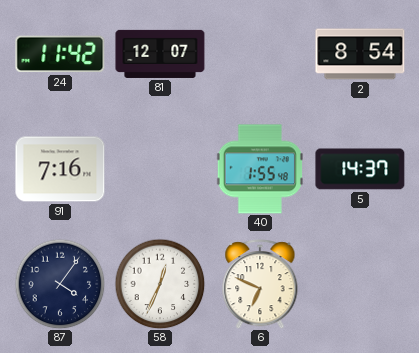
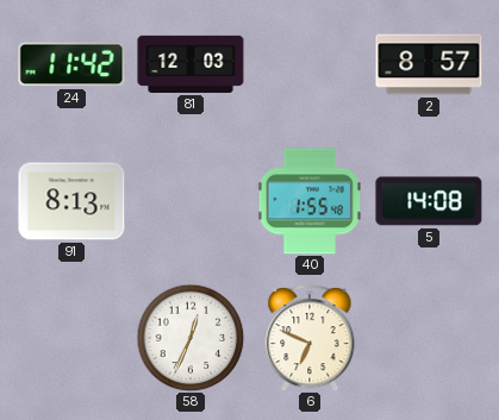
81: 12:07 -> 12:03
2: 8:54 -> 8:57
91: 7:16 -> 8:13
5: 14:37 -> 14:08
87: 4:06 -> none
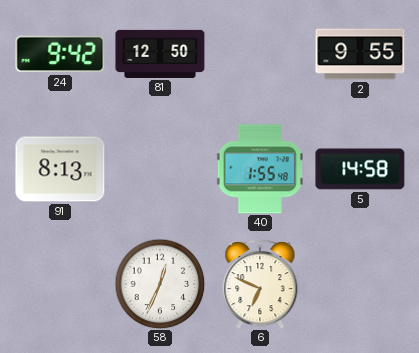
24: 11:42 -> 9:42
81: 12:03 -> 12:50
2: 8:57 -> 9:55
5: 14:08 -> 14:58
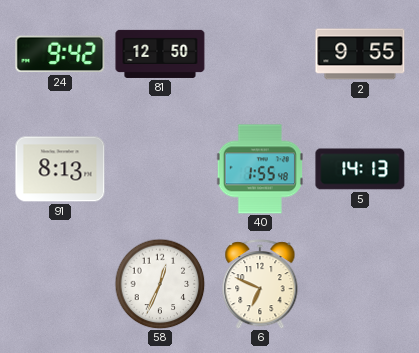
5: 14:58 -> 14:13
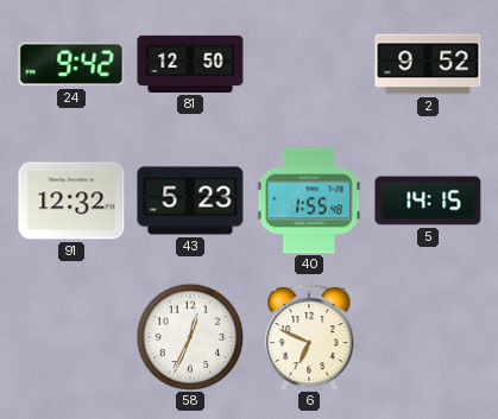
2: 9:55 -> 9:52
91: 8:13 -> 12:32
43: none -> 5:23
5: 14:13 -> 14:15
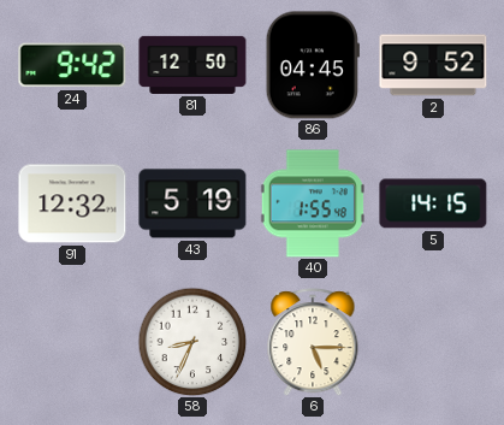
86: none -> 04:45
43: 5:23 -> 5:19
58: 12:34 -> 8:34
6: 6:49 -> 5:15
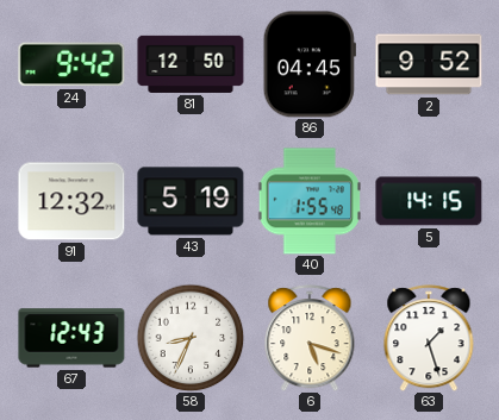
67: none -> 12:43
6: 5:15 -> 5:18
63: none -> 1:27
